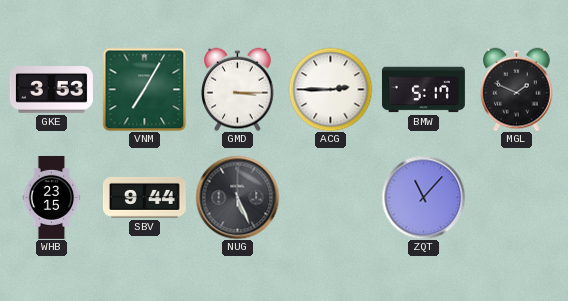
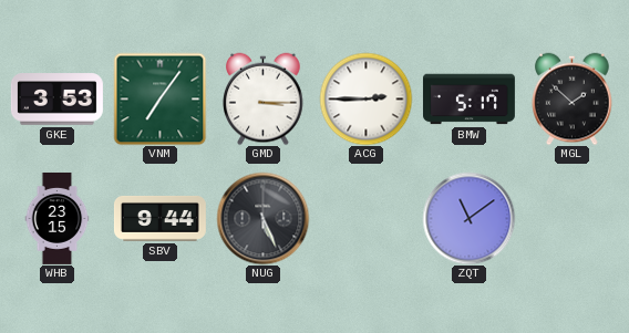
VNM: 7:05 -> 7:06
MGL: 1:49 -> 1:52
ZQT: 11:07 -> 11:09
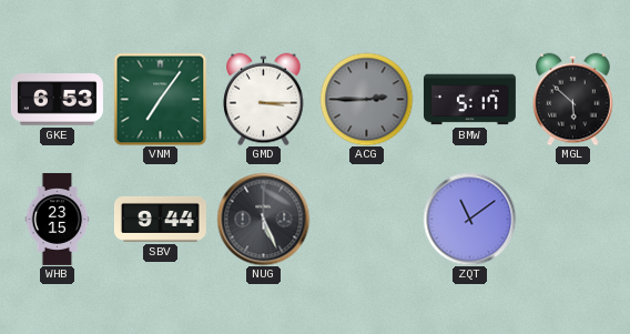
GKE: 3:53 -> 6:53
ACG dial: white -> grey
MGL: 1:52 -> 5:52
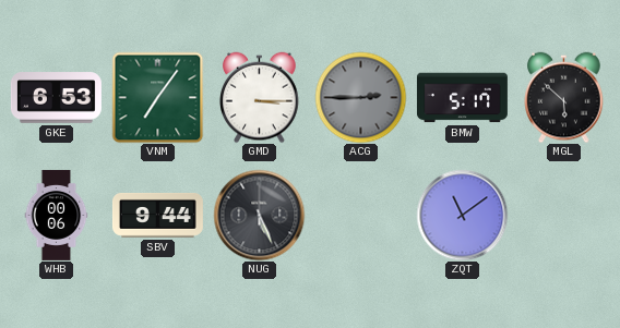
WHB: 23:15 -> 00:06
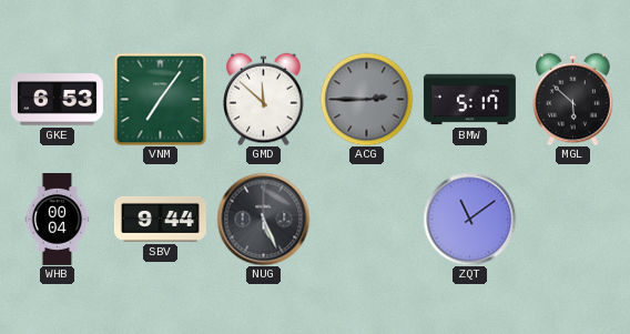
GMD: 3:15 -> 11:52
WHB: 00:06 -> 00:04
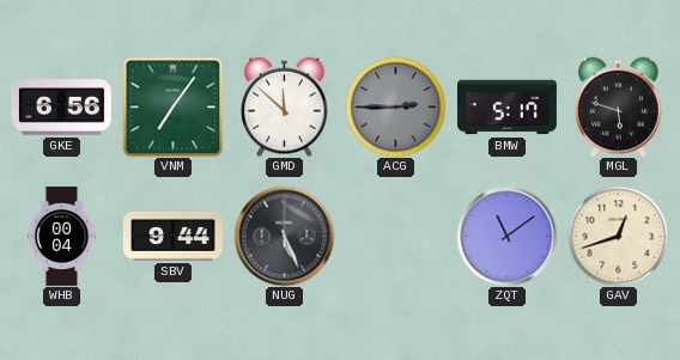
GKE: 6:53 -> 6:56
MGL: 5:52 -> 5:48
GAV: none -> 12:42
